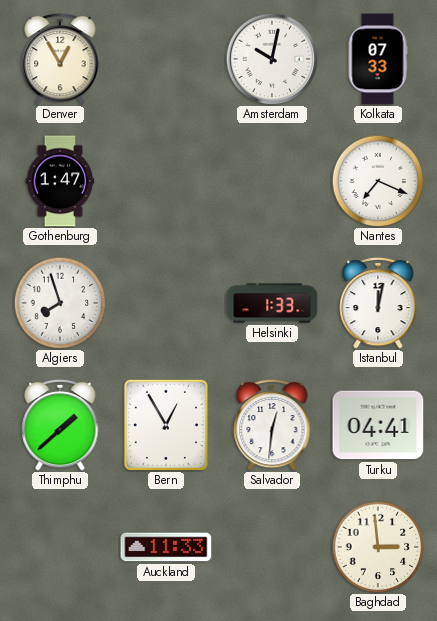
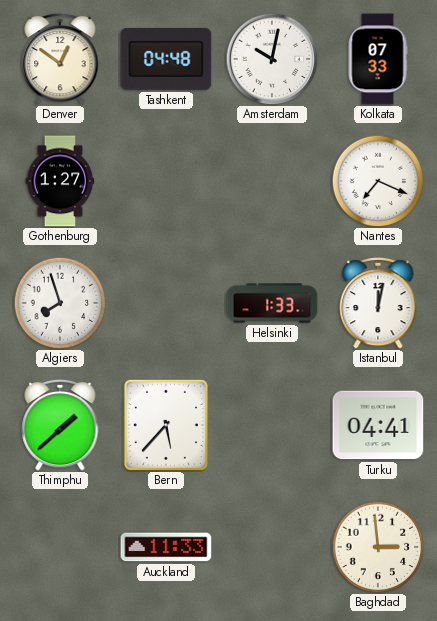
Denver: 12:55 -> 12:51
Tashkent: none -> 04:48
Gothenburg: 1:47 -> 1:27
Bern: 12:55 -> 5:37
Salvador: 12:31 -> none
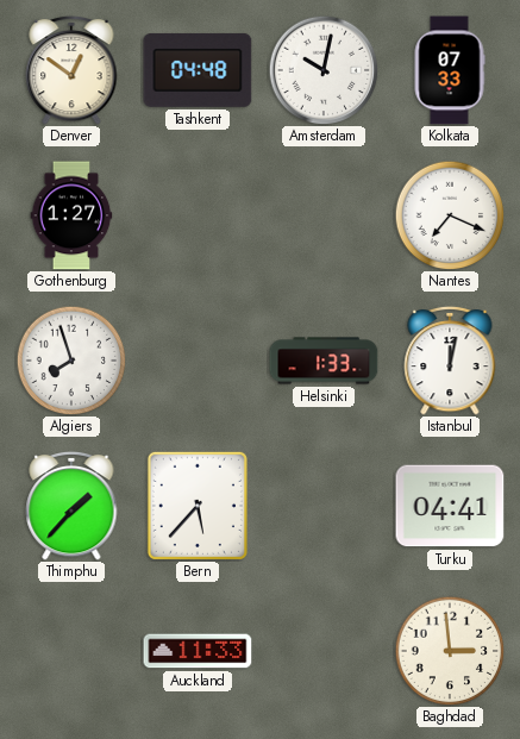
Thimphu: 1:38 -> 1:37
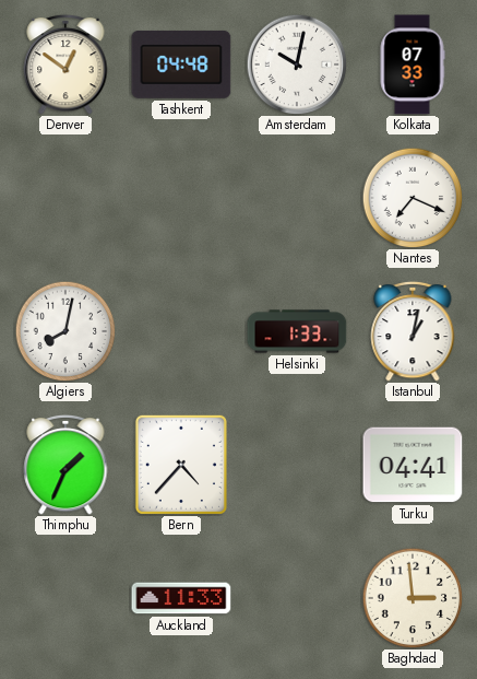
Gothenburg: 1:27 -> none
Algiers: 7:57 -> 8:02
Istanbul: 12:02 -> 1:02
Thimphu: 1:37 -> 1:34
Bern: 5:37 -> 4:37
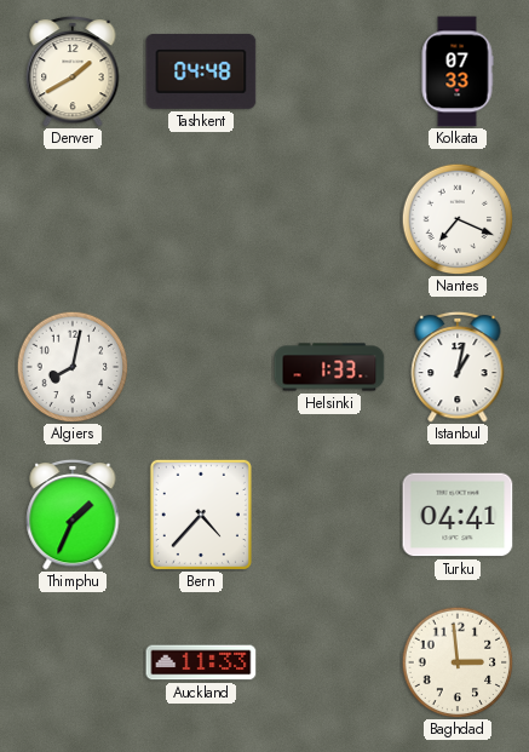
Denver: 12:51 -> 1:40
Amsterdam: 10:02 -> none
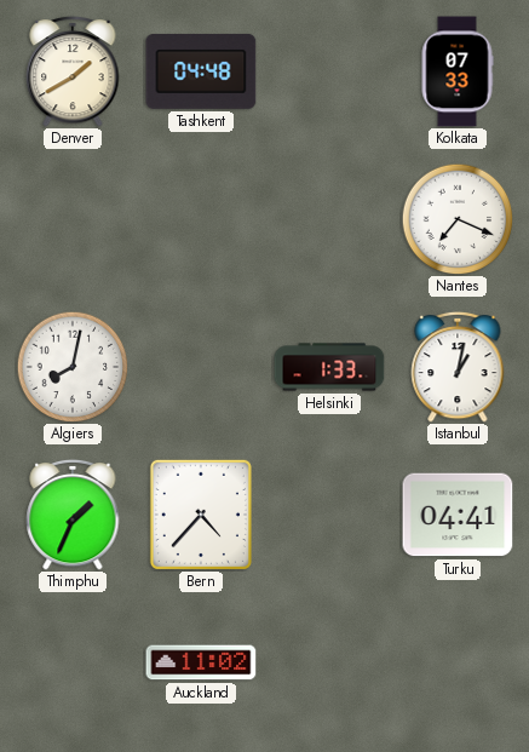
Auckland: 11:33 -> 11:02
Baghdad: 2:59 -> none
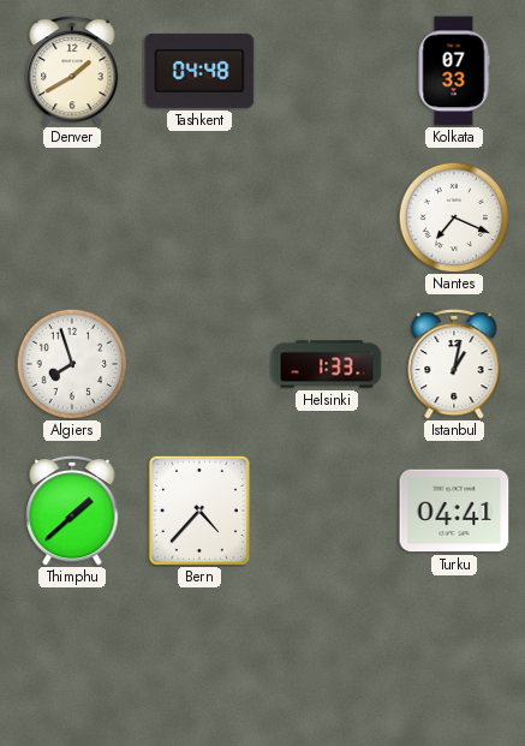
Algiers: 8:02 -> 7:57
Thimphu: 1:34 -> 1:38
Auckland: 11:02 -> none
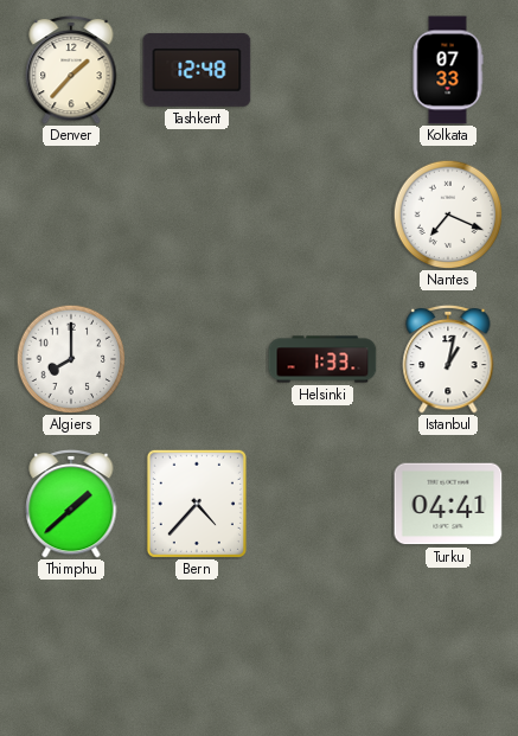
Denver: 1:40 -> 1:37
Tashkent: 04:48 -> 12:48
Algiers: 7:57 -> 8:00
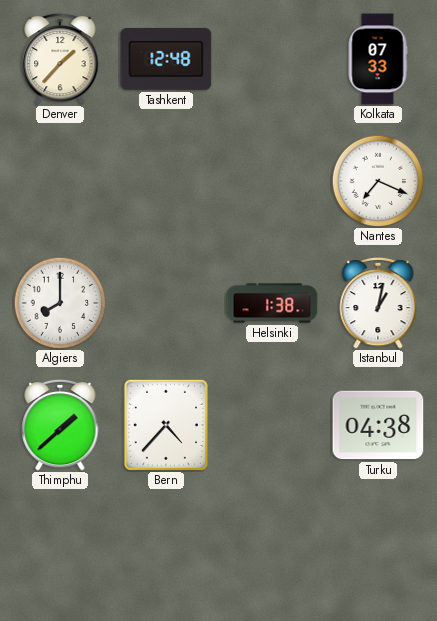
Helsinki: 1:33 -> 1:38
Turku: 04:41 -> 04:38
